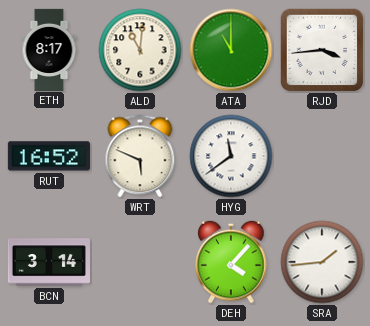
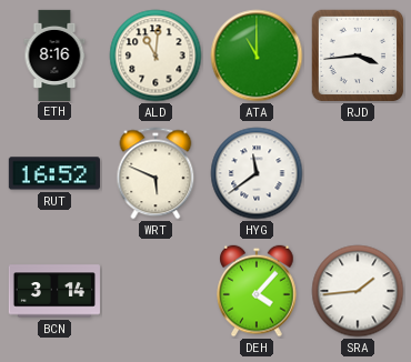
ETH: 8:17 -> 8:16
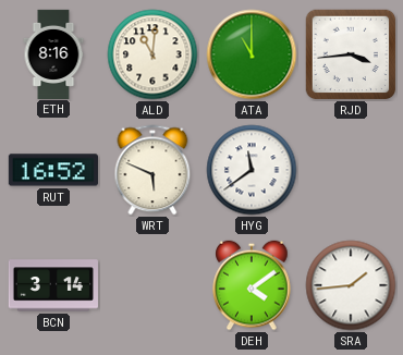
DEH: 4:07 -> 4:09
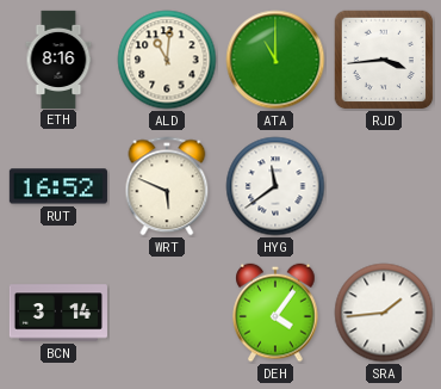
DEH: 4:09 -> 4:06
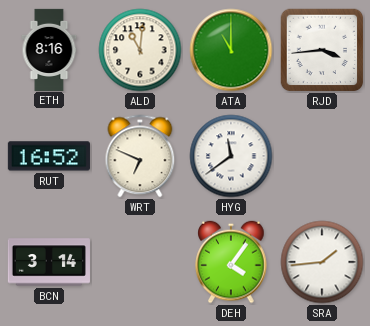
WRT: 5:49 -> 6:49
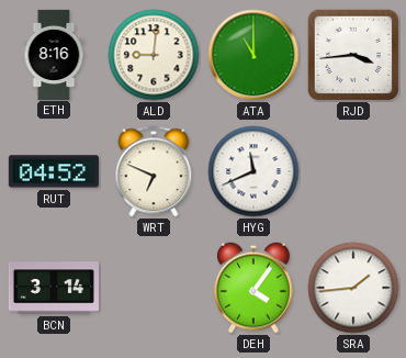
ALD: 11:01 -> 9:01
RUT: 16:52 -> 04:52
HYG: 11:39 -> 11:41
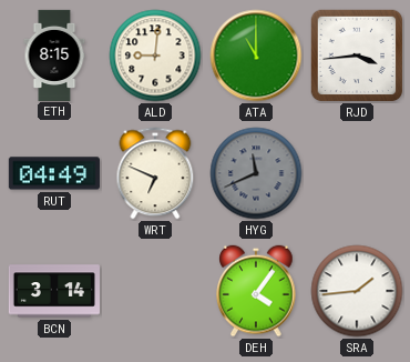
ETH: 8:16 -> 8:15
RUT: 04:52 -> 04:49
HYG dial: white -> grey
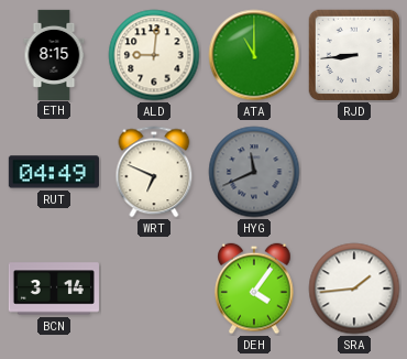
RJD: 3:44 -> 8:44
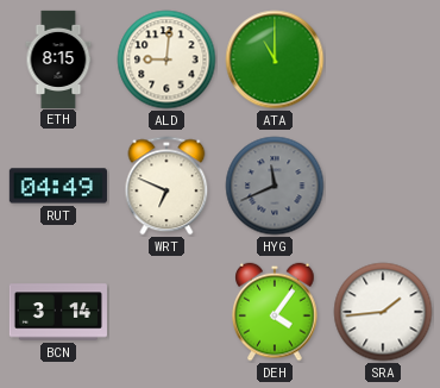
RJD: 8:44 -> none
